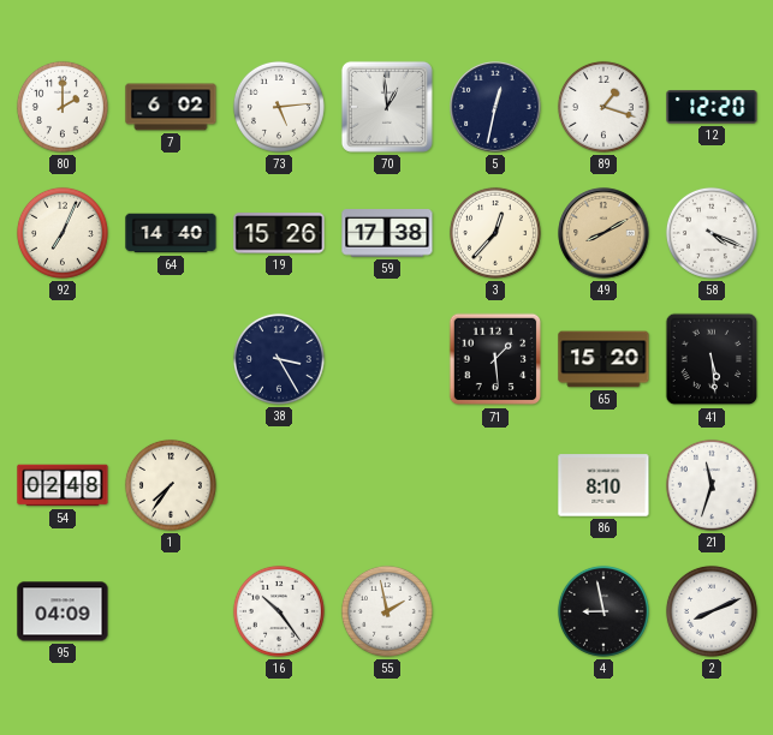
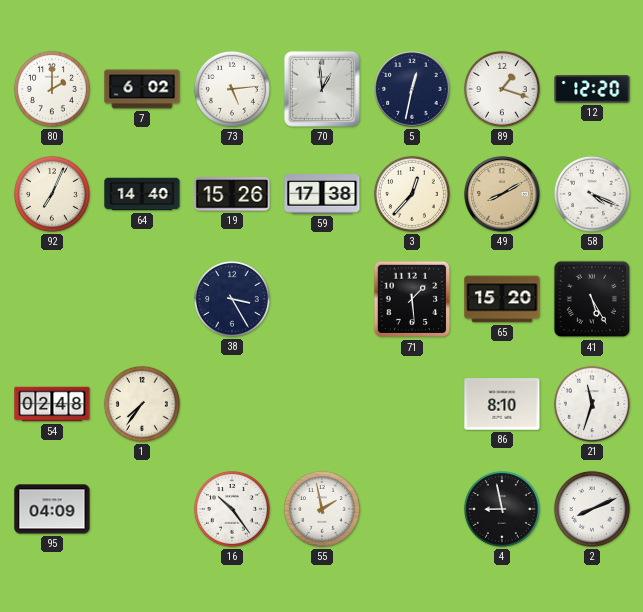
41: 5:29 -> 5:25
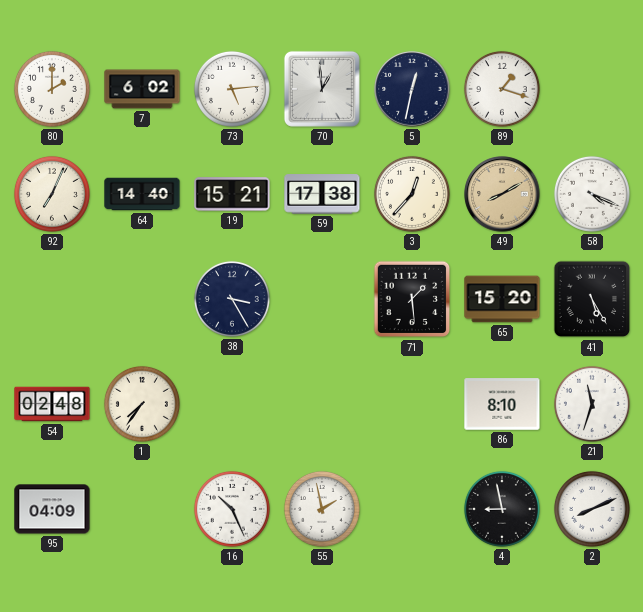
12: 12:20 -> none
19: 15:26 -> 15:21
16: 10:24 -> 10:26
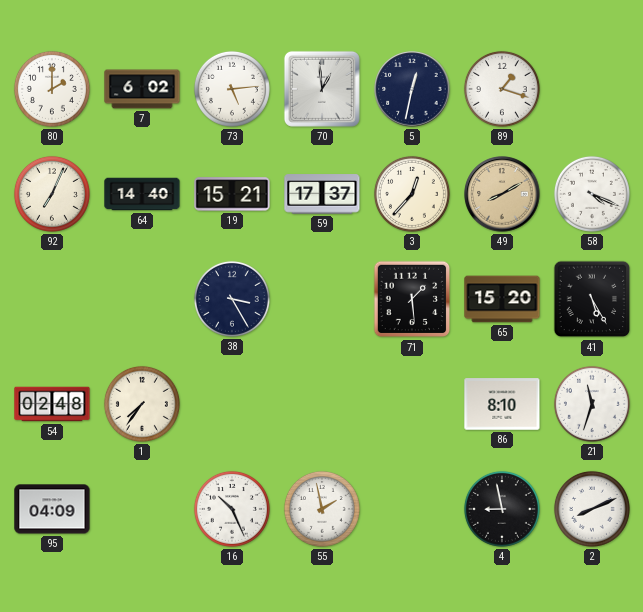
59: 17:38 -> 17:37
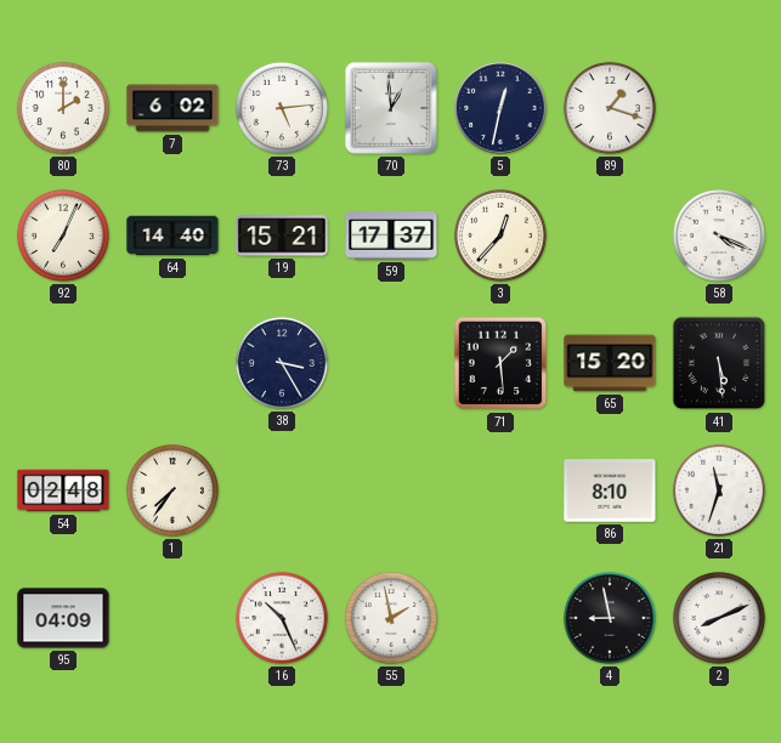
49: 8:10 -> none
41: 5:25 -> 5:29
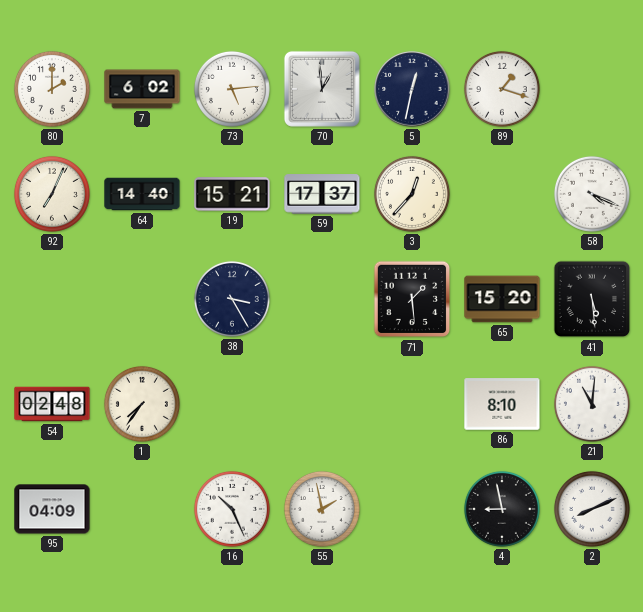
21: 11:33 -> 11:01
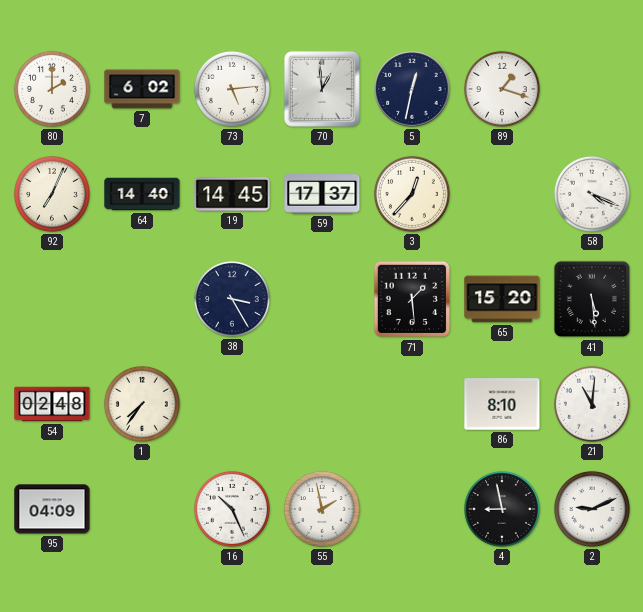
19: 15:21 -> 14:45
2: 8:11 -> 9:11
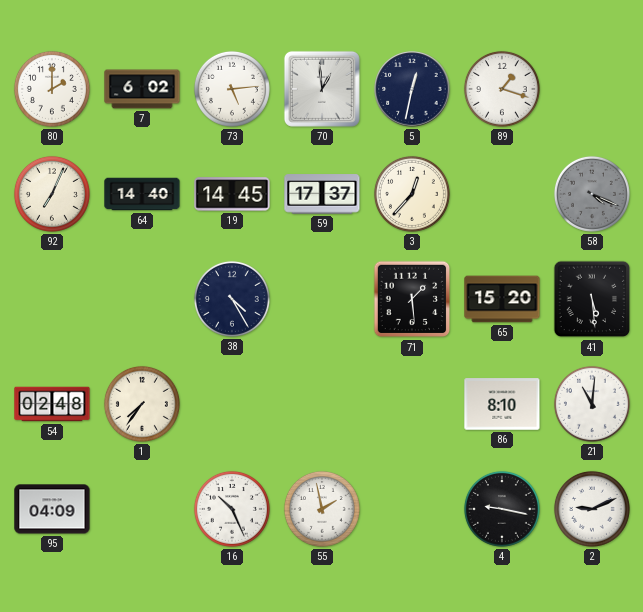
58 dial: white -> grey
38: 3:25 -> 4:25
4: 8:58 -> 9:17
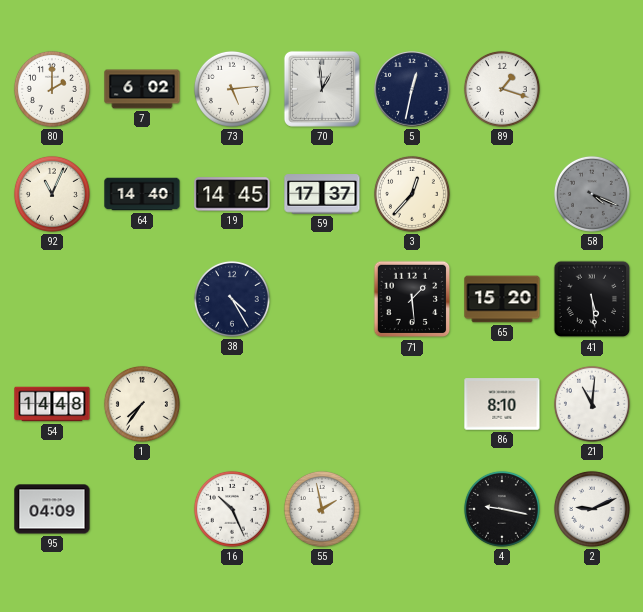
92: 7:04 -> 11:04
54: 02:48 -> 14:48
